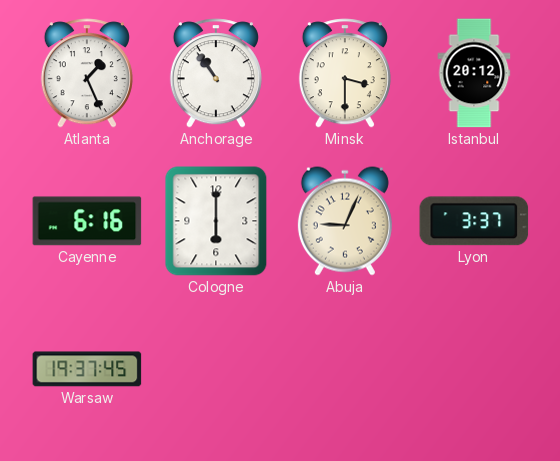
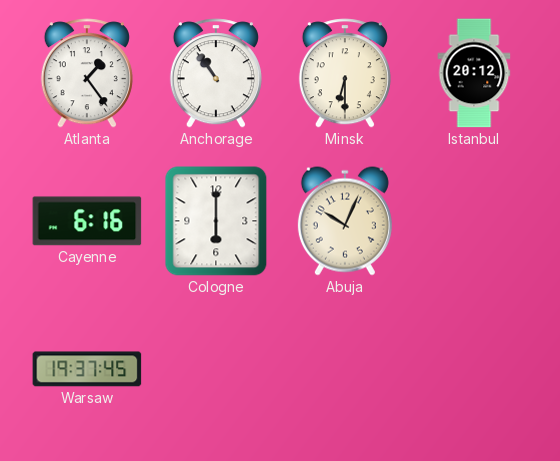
Atlanta: 1:26 -> 1:24
Minsk: 3:30 -> 6:30
Abuja: 9:04 -> 10:04
Lyon: 3:37 -> none
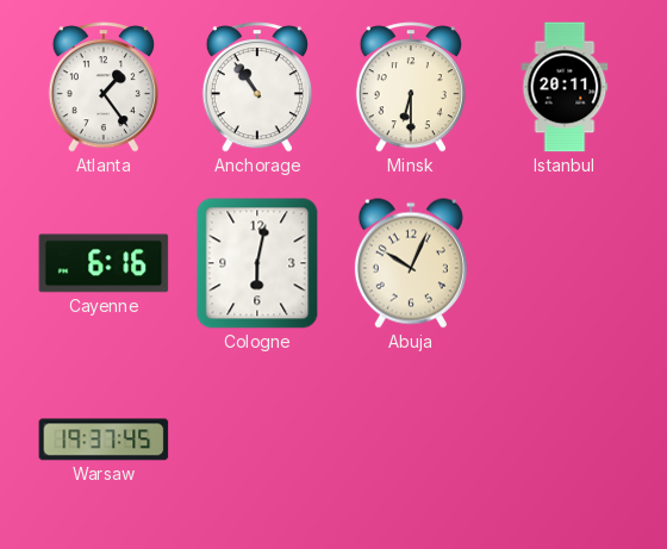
Istanbul: 20:12 -> 20:11
Cologne: 6:00 -> 6:02
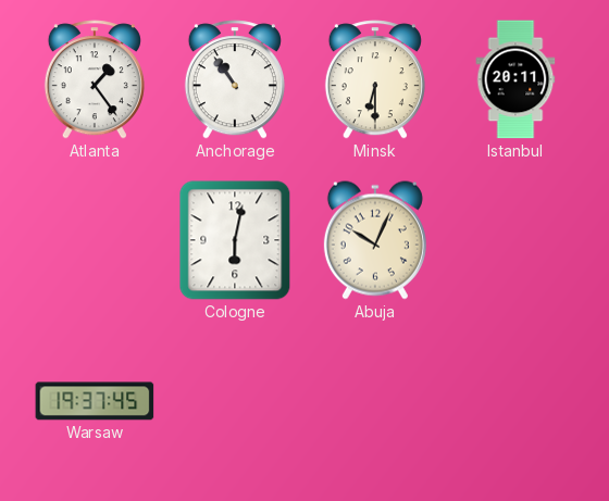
Cayenne: 6:16 -> none
